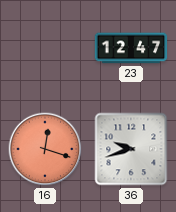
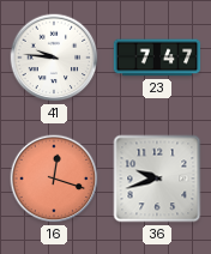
41: none -> 9:46
23: 12:47 -> 7:47
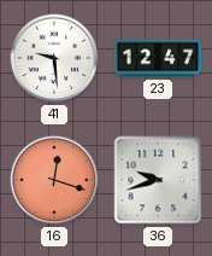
41: 9:46 -> 9:29
23: 7:47 -> 12:47
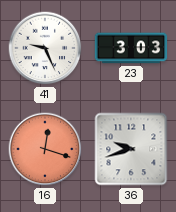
41: 9:29 -> 9:26
23: 12:47 -> 3:03
